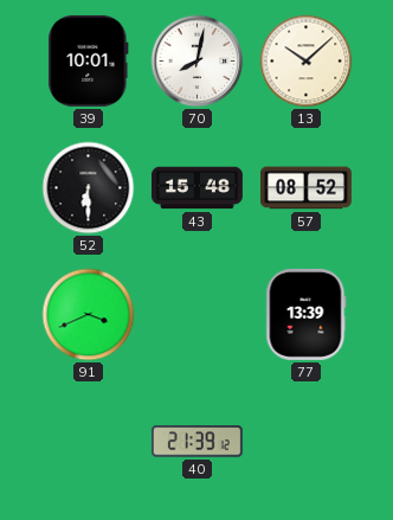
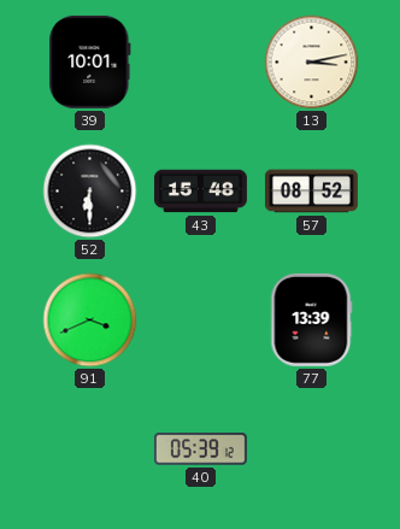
70: 8:02 -> none
13: 10:08 -> 3:13
40: 21:39 -> 05:39
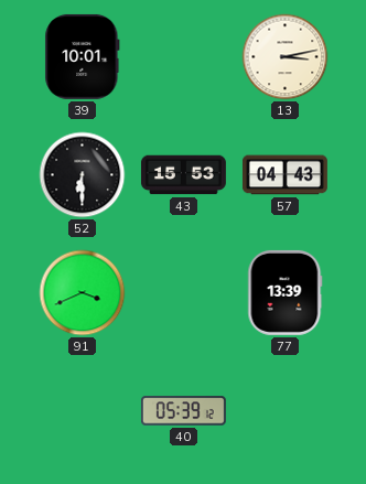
43: 15:48 -> 15:53
57: 08:52 -> 04:43
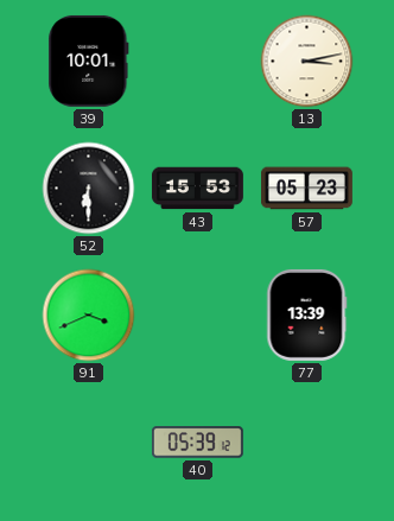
57: 04:43 -> 05:23
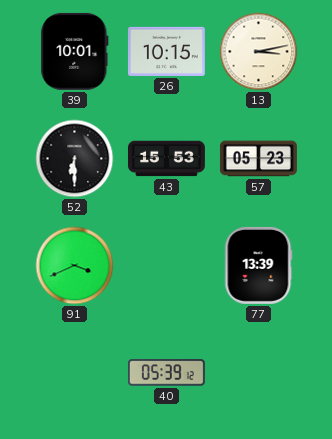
26: none -> 10:15
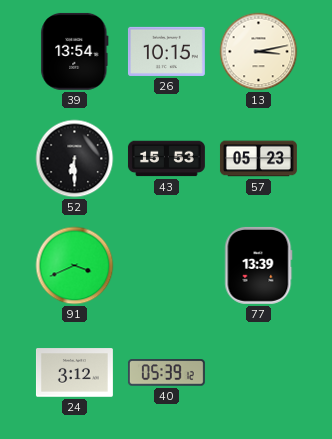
39: 10:01 -> 13:54
24: none -> 3:12
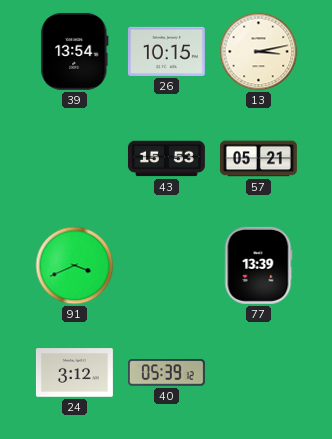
52: 6:30 -> none
57: 05:23 -> 05:21
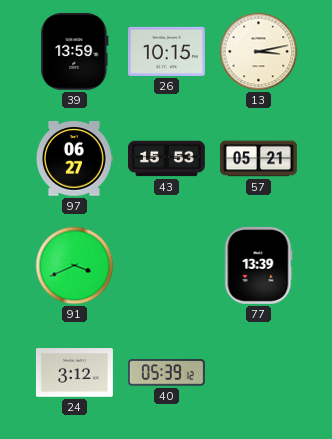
39: 13:54 -> 13:59
97: none -> 06:27
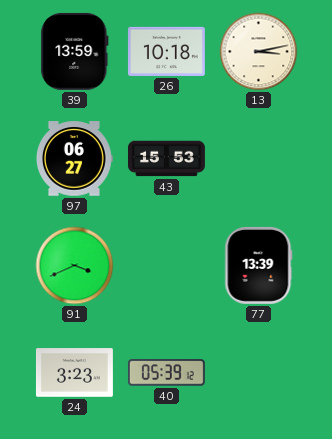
26: 10:15 -> 10:18
57: 05:21 -> none
24: 3:12 -> 3:23
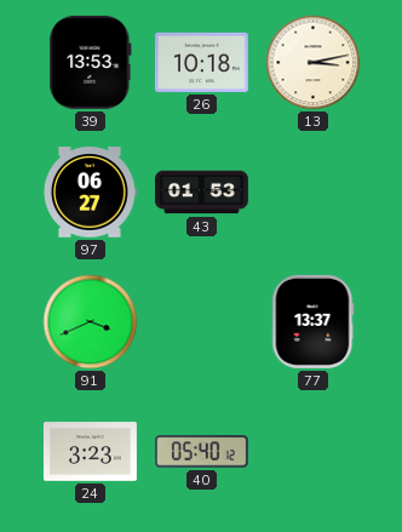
39: 13:59 -> 13:53
43: 15:53 -> 01:53
77: 13:39 -> 13:37
40: 05:39 -> 05:40
